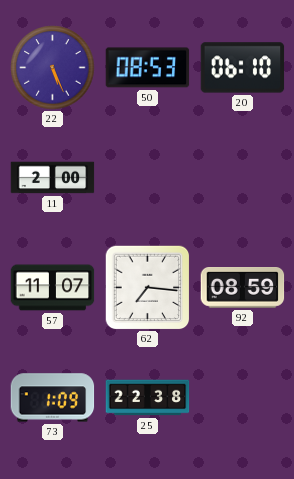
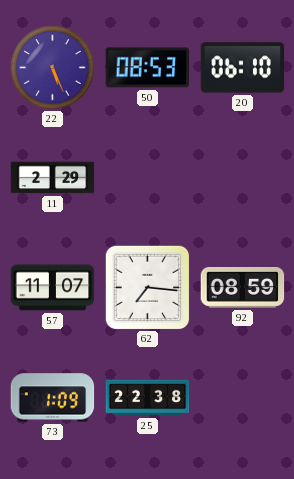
11: 2:00 -> 2:29
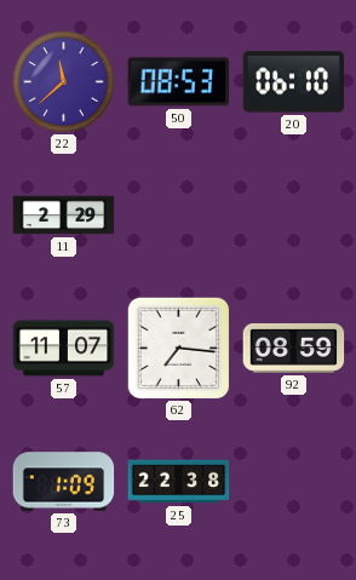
22: 5:26 -> 11:38
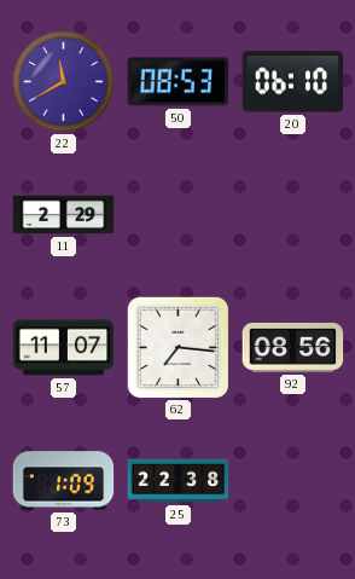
22: 11:38 -> 11:40
92: 08:59 -> 08:56
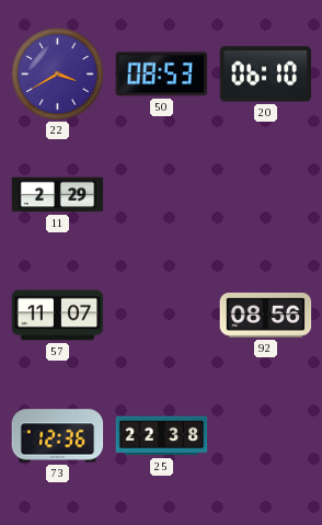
22: 11:40 -> 3:40
62: 7:16 -> none
73: 1:09 -> 12:36
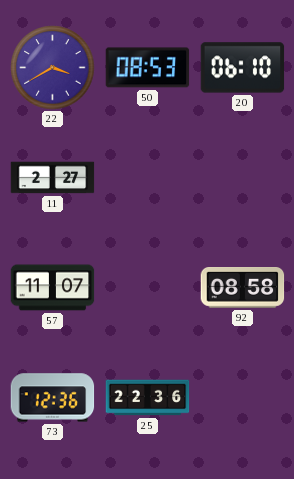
11: 2:29 -> 2:27
92: 08:56 -> 08:58
25: 22:38 -> 22:36
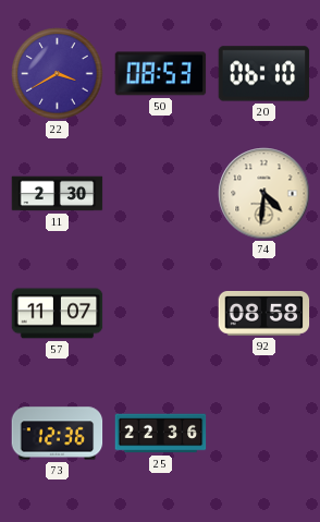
11: 2:27 -> 2:30
74: none -> 4:31
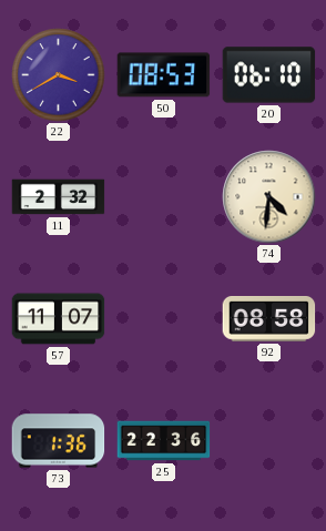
11: 2:30 -> 2:32
73: 12:36 -> 1:36
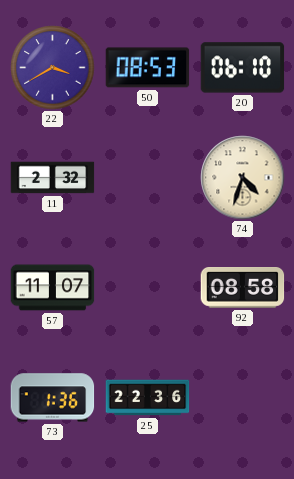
74: 4:31 -> 4:33
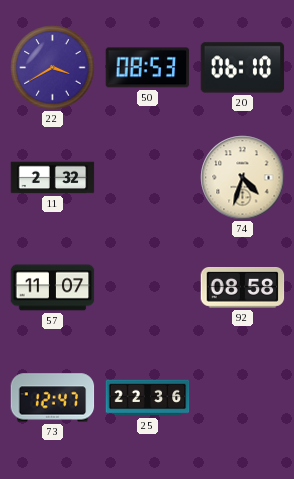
73: 1:36 -> 12:47
